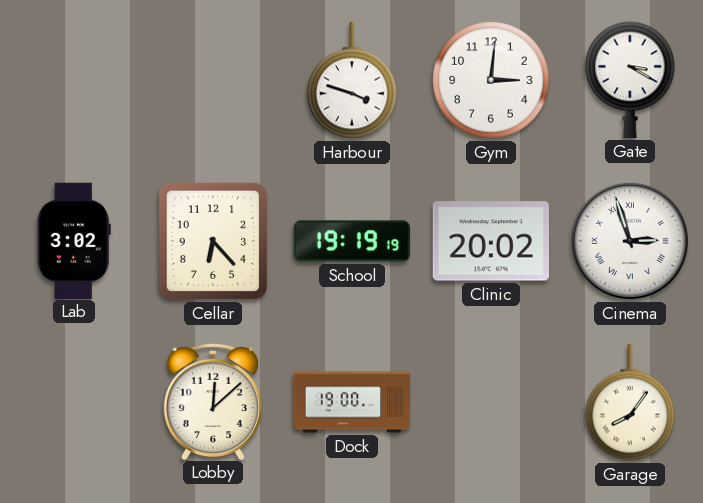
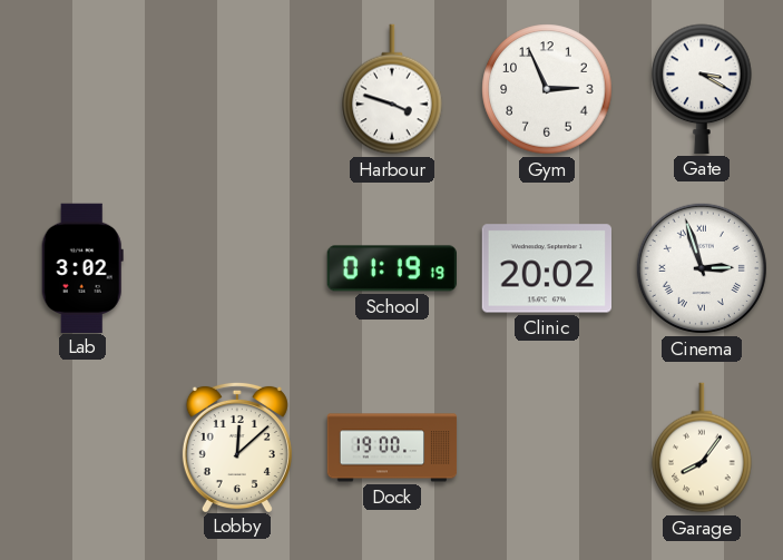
Gym: 3:01 -> 2:56
Cellar: 6:23 -> none
School: 19:19 -> 01:19
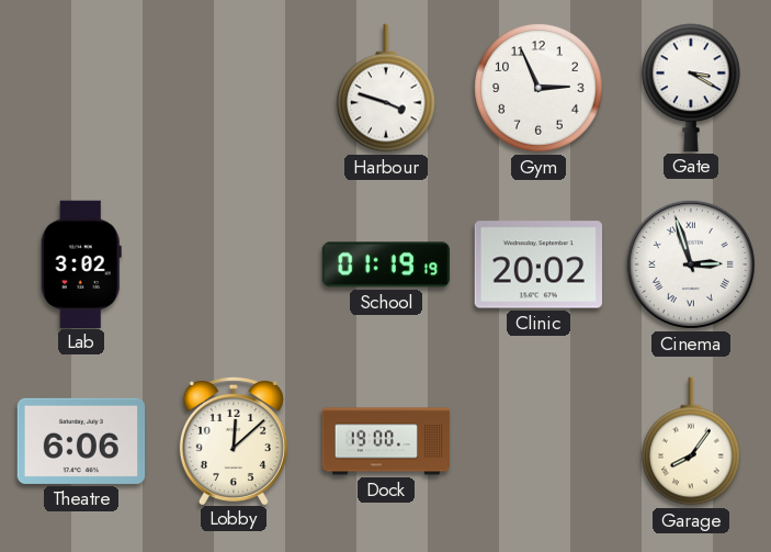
Theatre: none -> 6:06
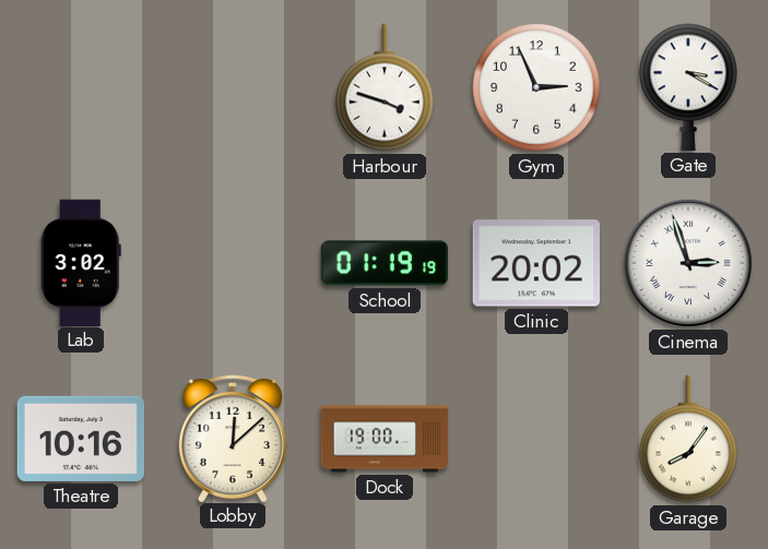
Theatre: 6:06 -> 10:16
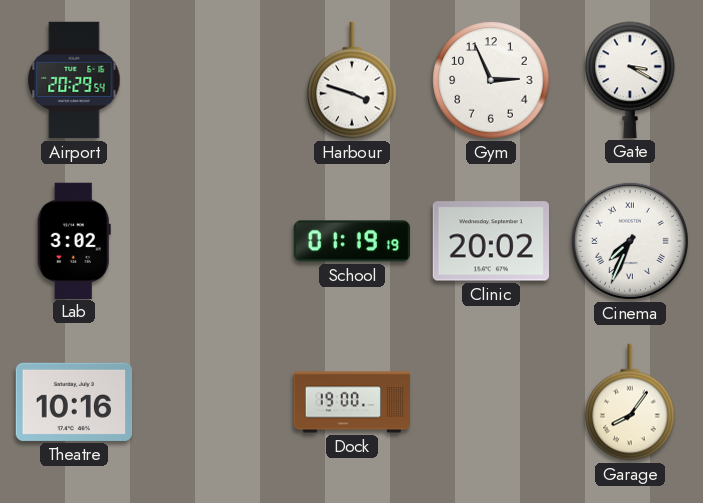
Airport: none -> 20:29
Cinema: 2:57 -> 7:34
Lobby: 12:08 -> none
